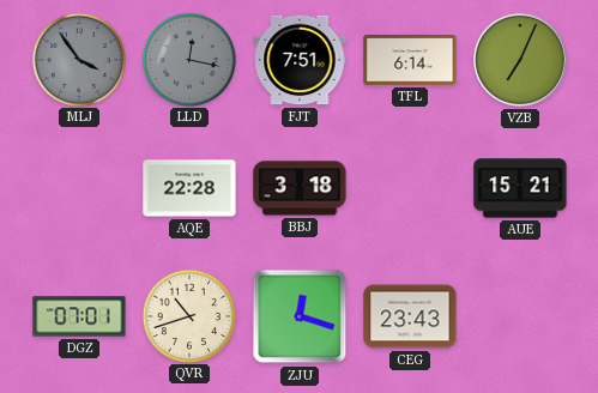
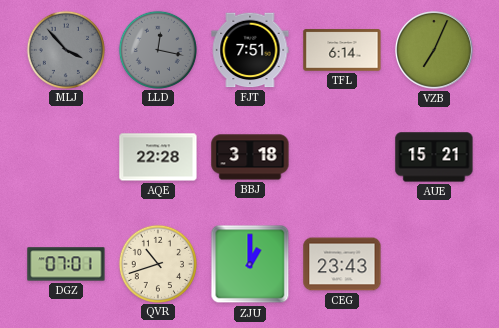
MLJ: 3:54 -> 3:53
ZJU: 12:18 -> 1:00
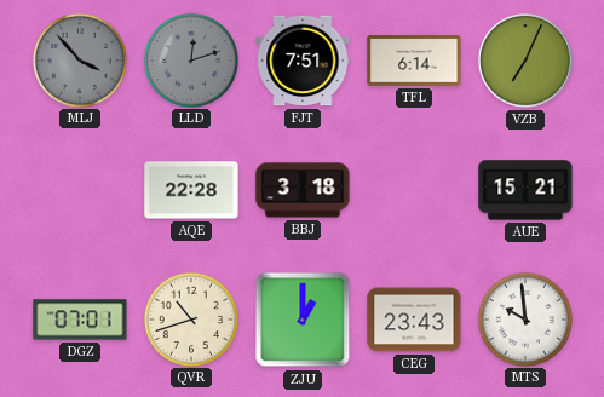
LLD: 12:17 -> 12:12
MTS: none -> 9:59
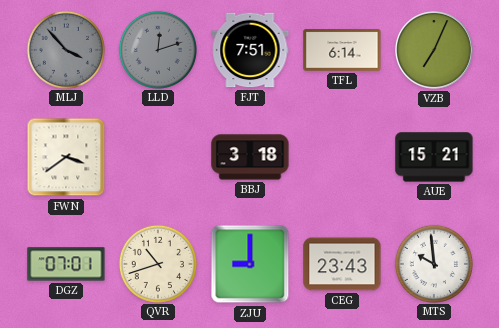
FWN: none -> 3:39
AQE: 22:28 -> none
ZJU: 1:00 -> 9:00
